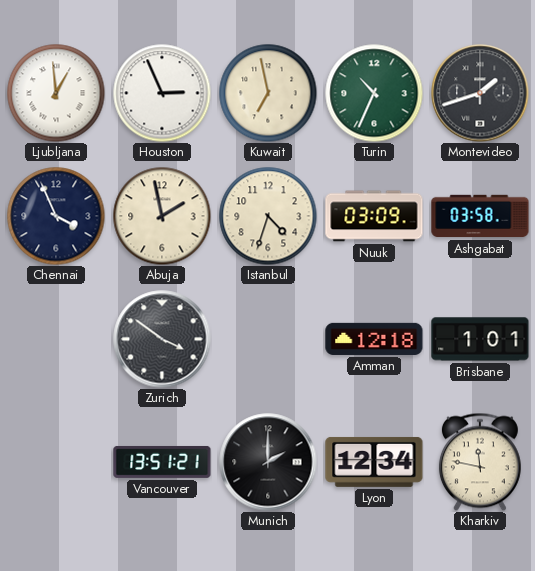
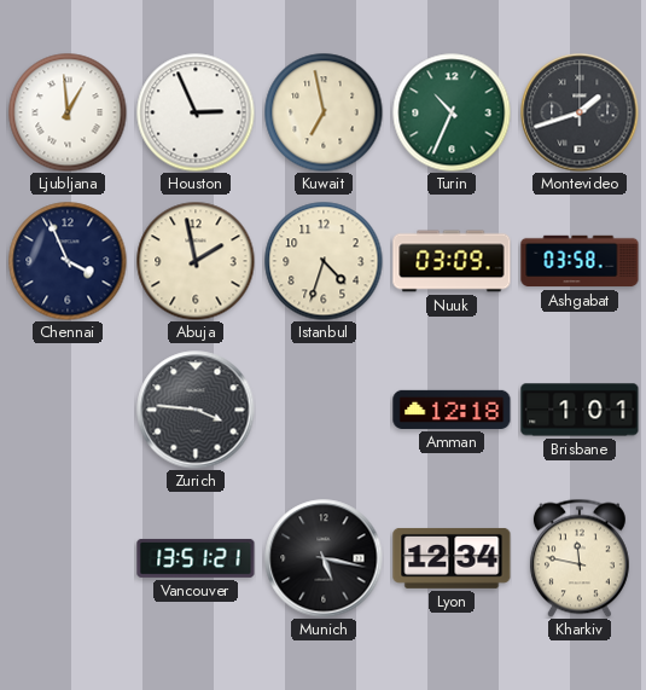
Zurich: 3:51 -> 3:46
Munich: 2:00 -> 5:17
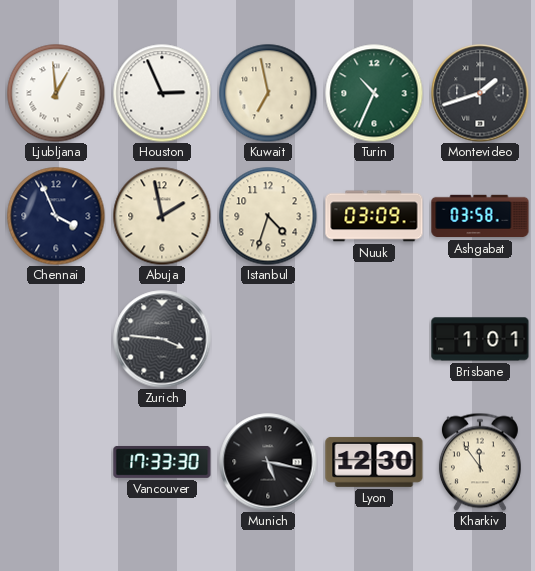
Amman: 12:18 -> none
Vancouver: 13:51 -> 17:33
Lyon: 12:34 -> 12:30
Kharkiv: 11:47 -> 11:54
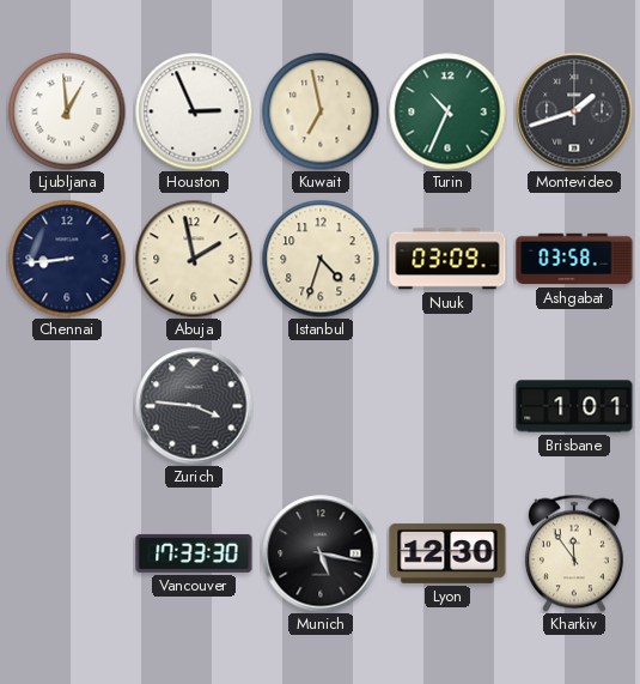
Chennai: 3:56 -> 8:44
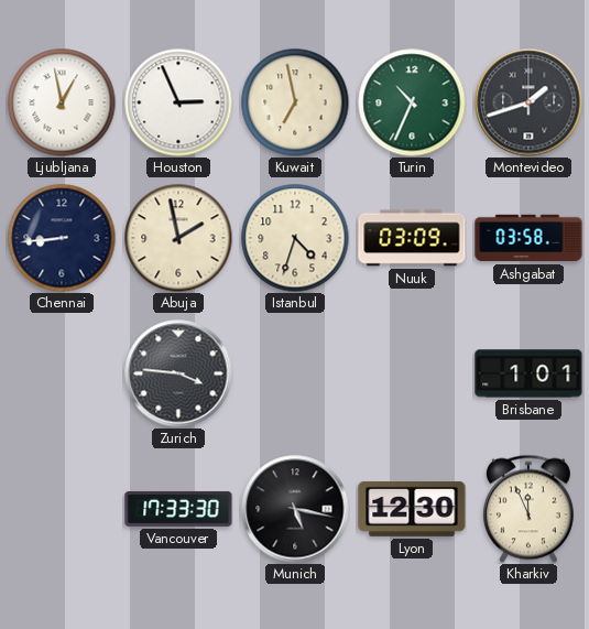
Ljubljana: 12:59 -> 12:58
Kharkiv: 11:54 -> 11:56
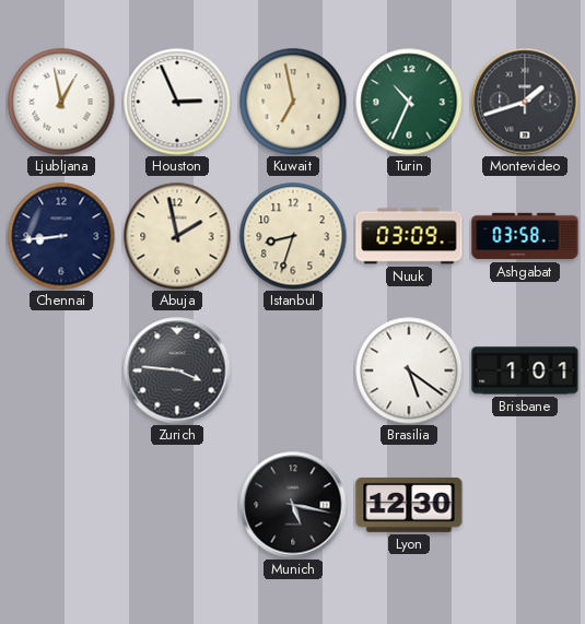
Istanbul: 4:33 -> 8:33
Brasilia: none -> 5:21
Vancouver: 17:33 -> none
Kharkiv: 11:56 -> none
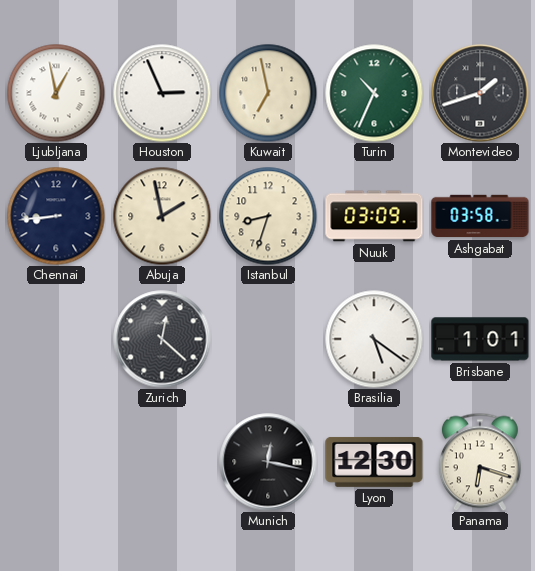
Zurich: 3:46 -> 12:22
Munich: 5:17 -> 12:17
Panama: none -> 6:18
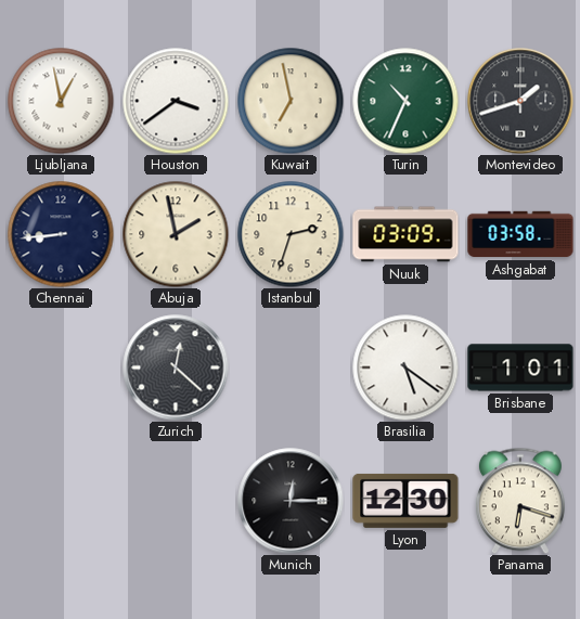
Houston: 2:56 -> 3:39
Istanbul: 8:33 -> 2:33
Munich: 12:17 -> 12:15
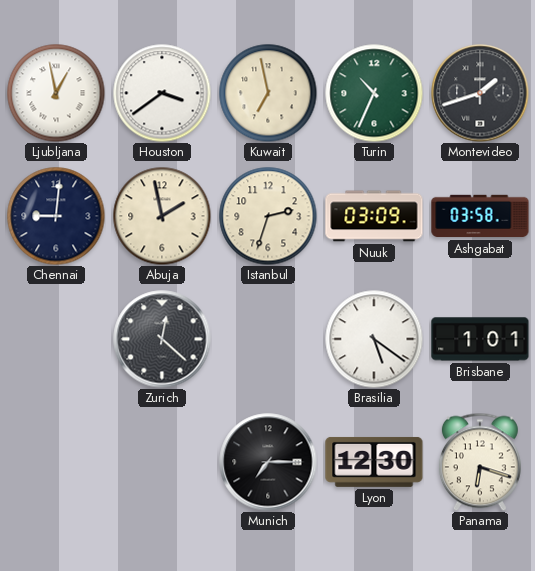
Chennai: 8:44 -> 9:01
Munich: 12:15 -> 7:15
